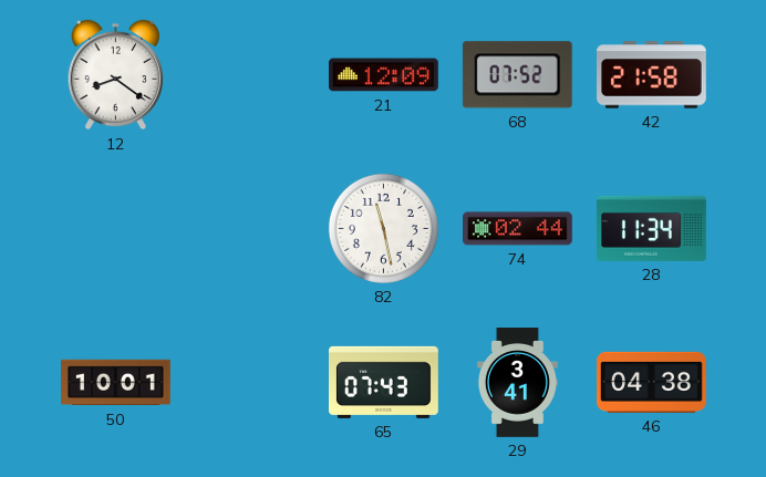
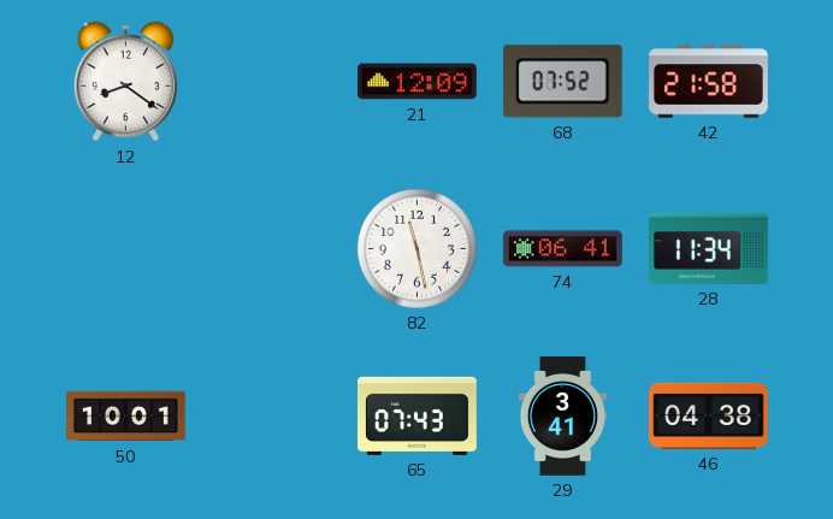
74: 02:44 -> 06:41
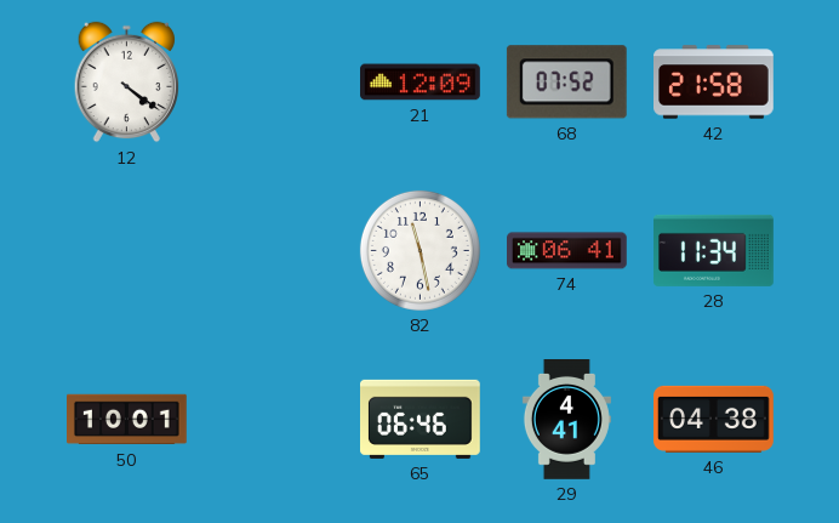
12: 8:21 -> 4:21
65: 07:43 -> 06:46
29: 3:41 -> 4:41
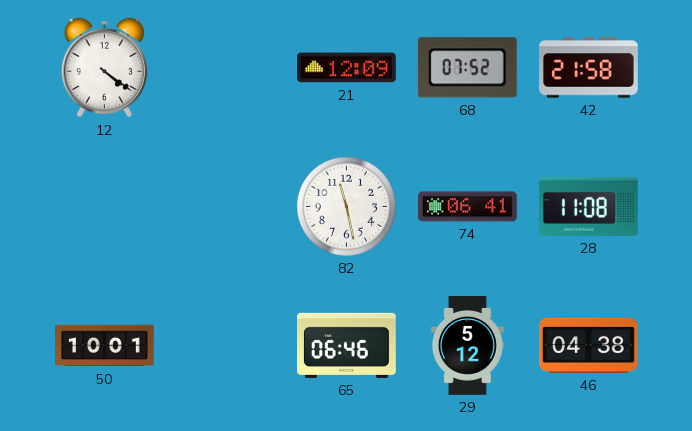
28: 11:34 -> 11:08
29: 4:41 -> 5:12
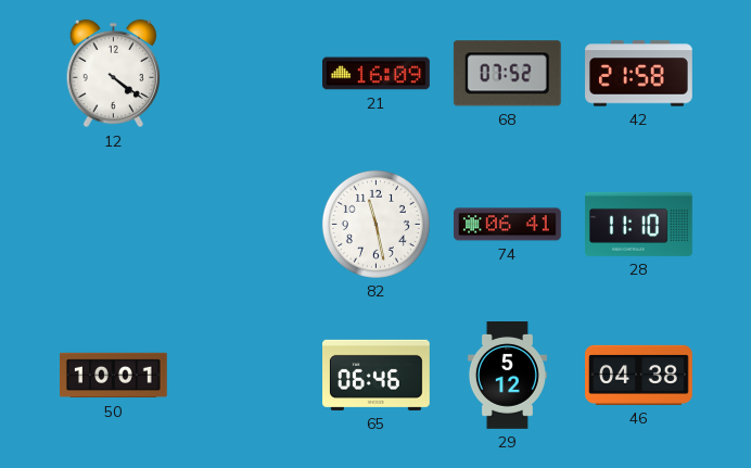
21: 12:09 -> 16:09
28: 11:08 -> 11:10
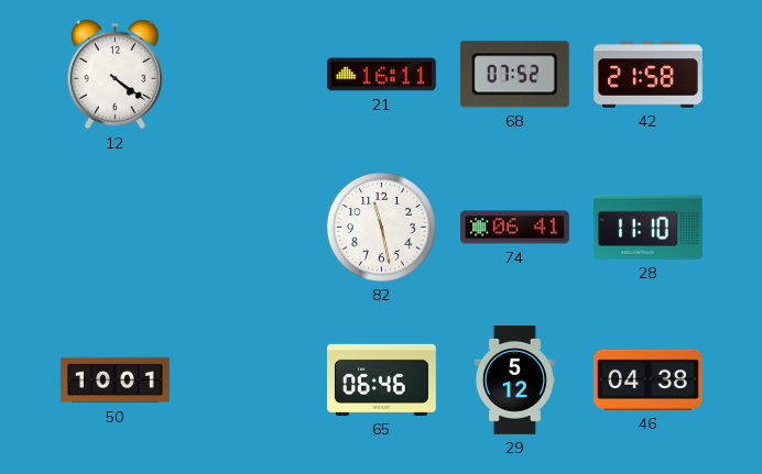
21: 16:09 -> 16:11
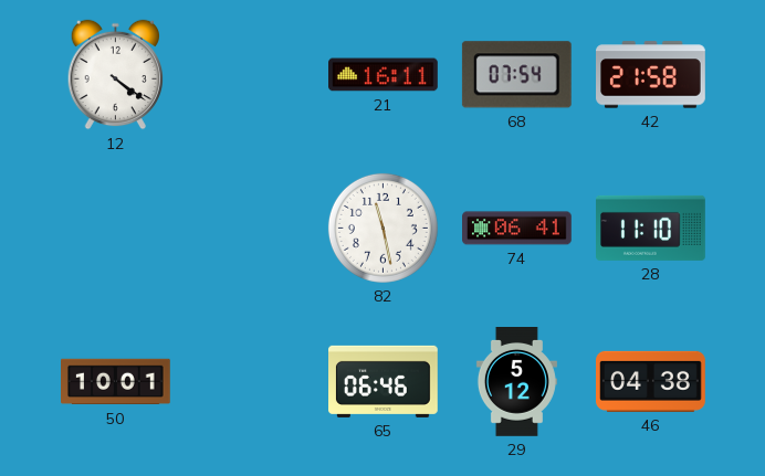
68: 07:52 -> 07:54
